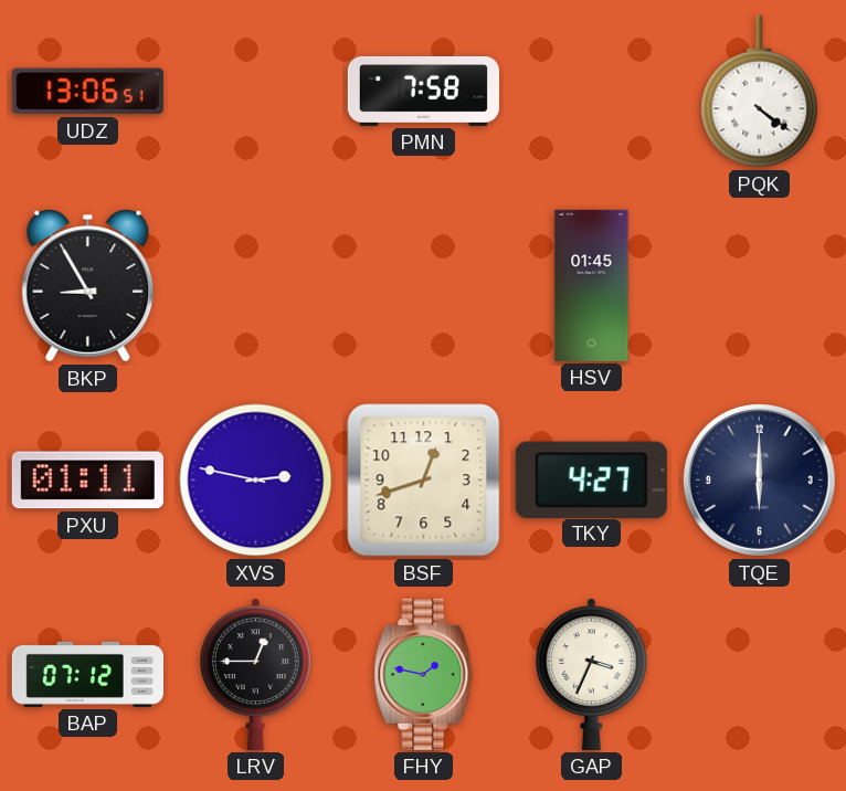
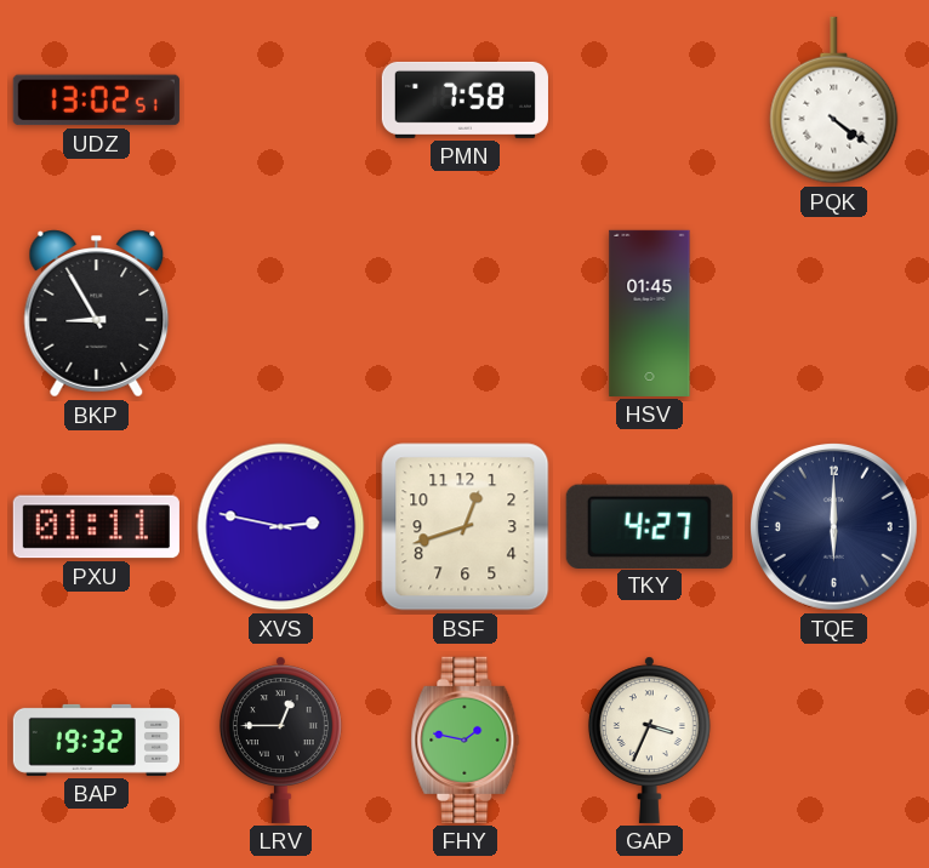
UDZ: 13:06 -> 13:02
BAP: 07:12 -> 19:32
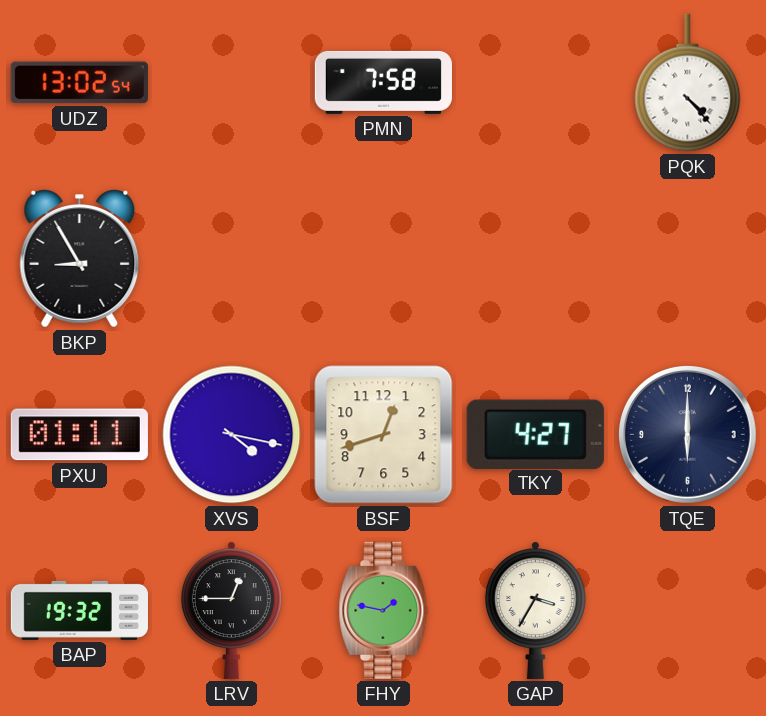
UDZ: 13:02:51 -> 13:02:54
PQK: 4:21 -> 4:23
HSV: 01:45 -> none
XVS: 2:47 -> 4:17
GAP: 3:34 -> 3:35
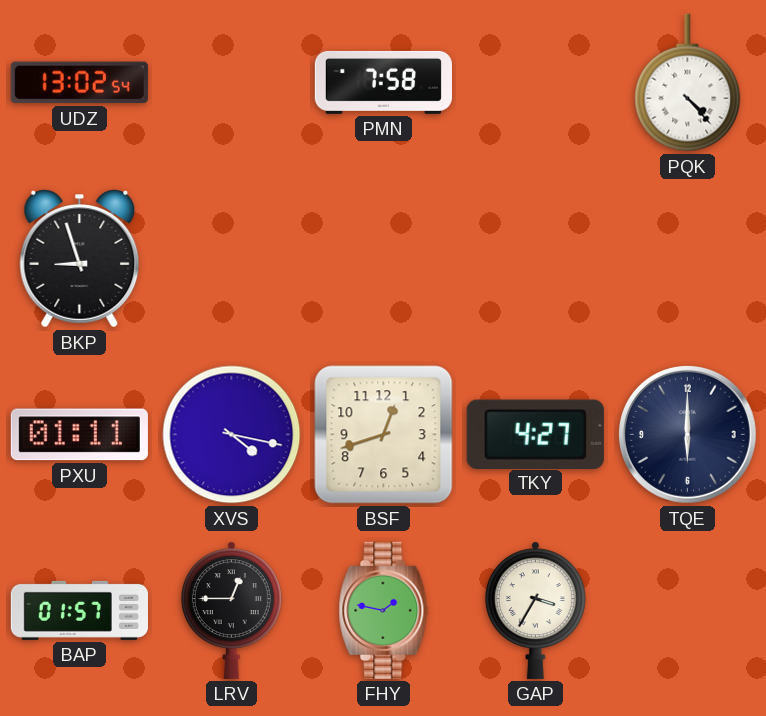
BKP: 8:55 -> 8:57
BAP: 19:32 -> 01:57
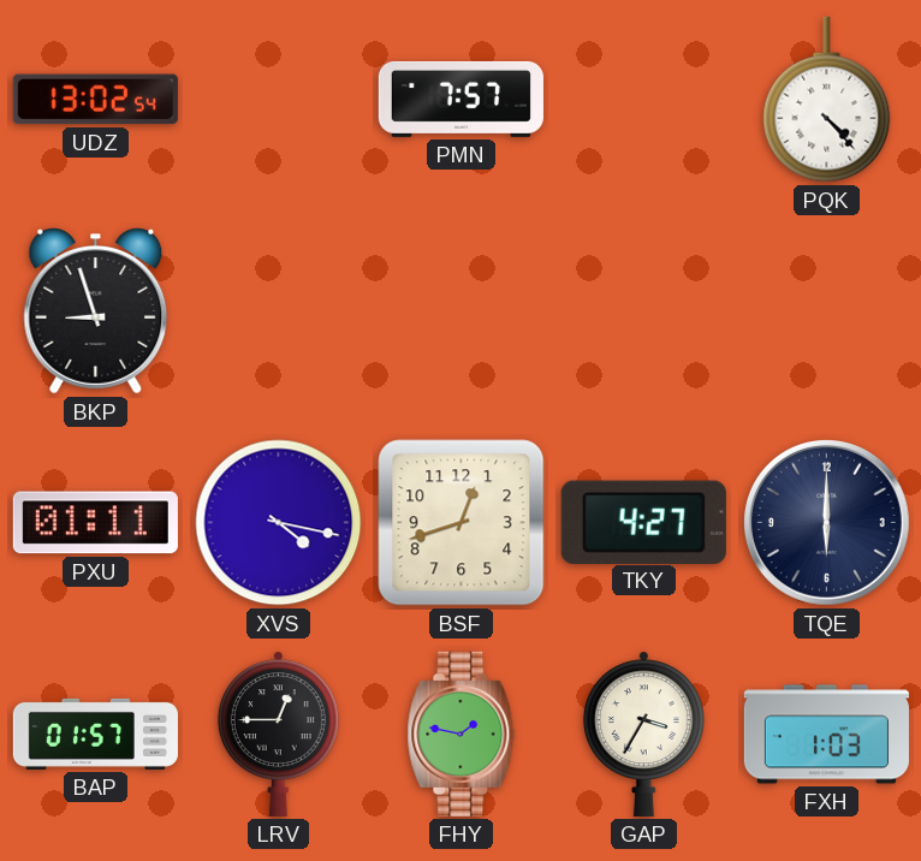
PMN: 7:58 -> 7:57
FXH: none -> 1:03
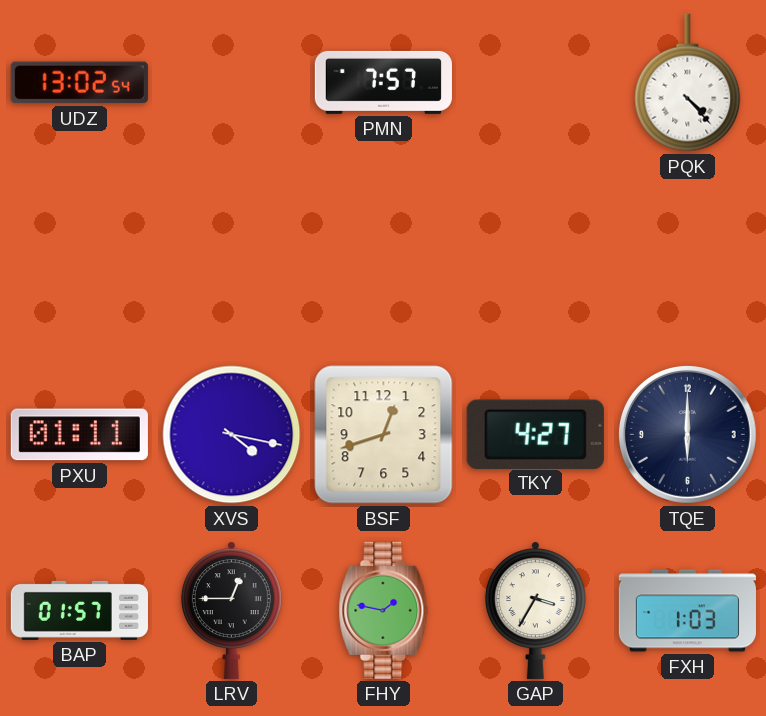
BKP: 8:57 -> none
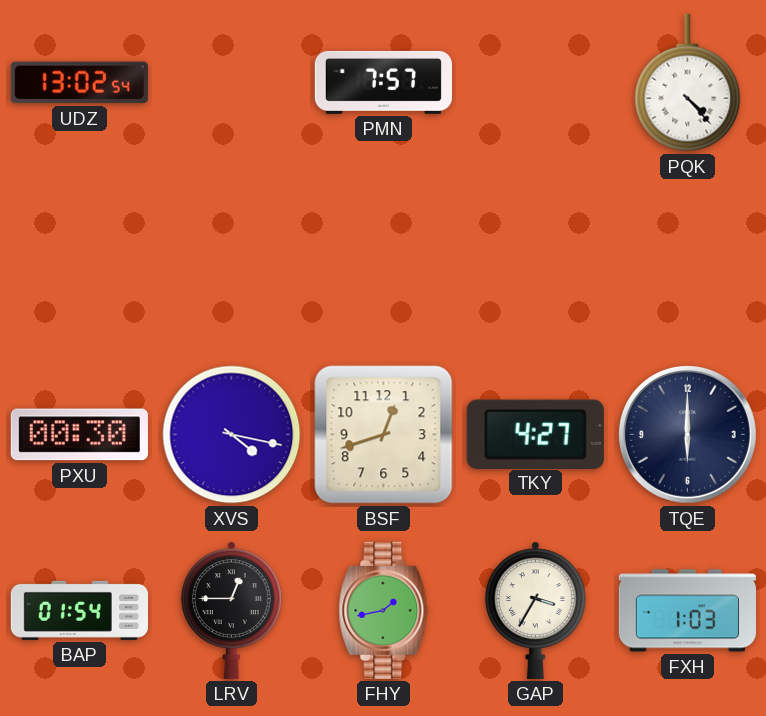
PXU: 01:11 -> 00:30
BAP: 01:57 -> 01:54
FHY: 1:47 -> 1:43
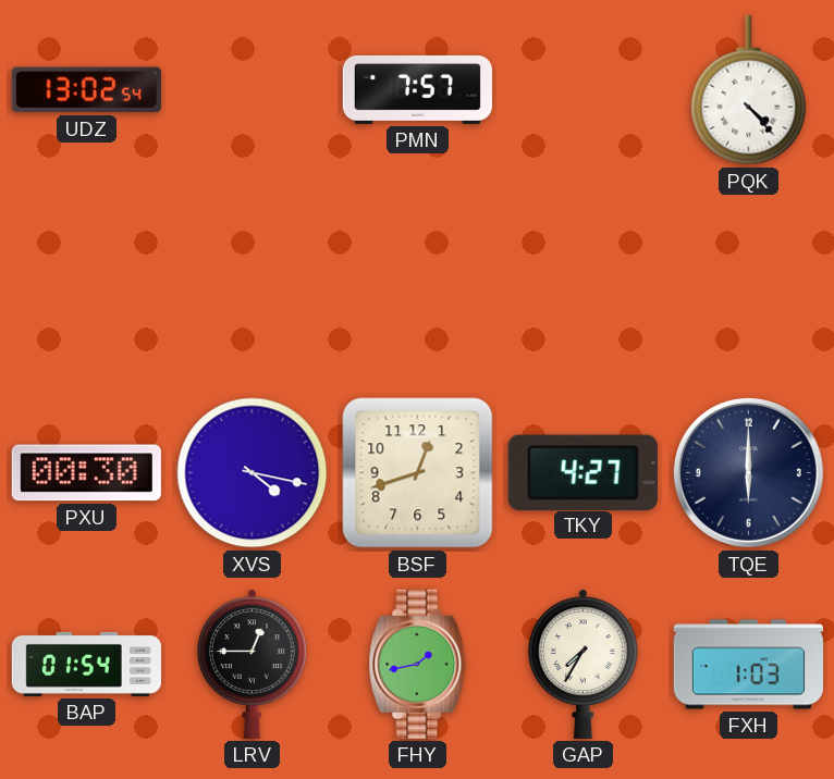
GAP: 3:35 -> 7:35
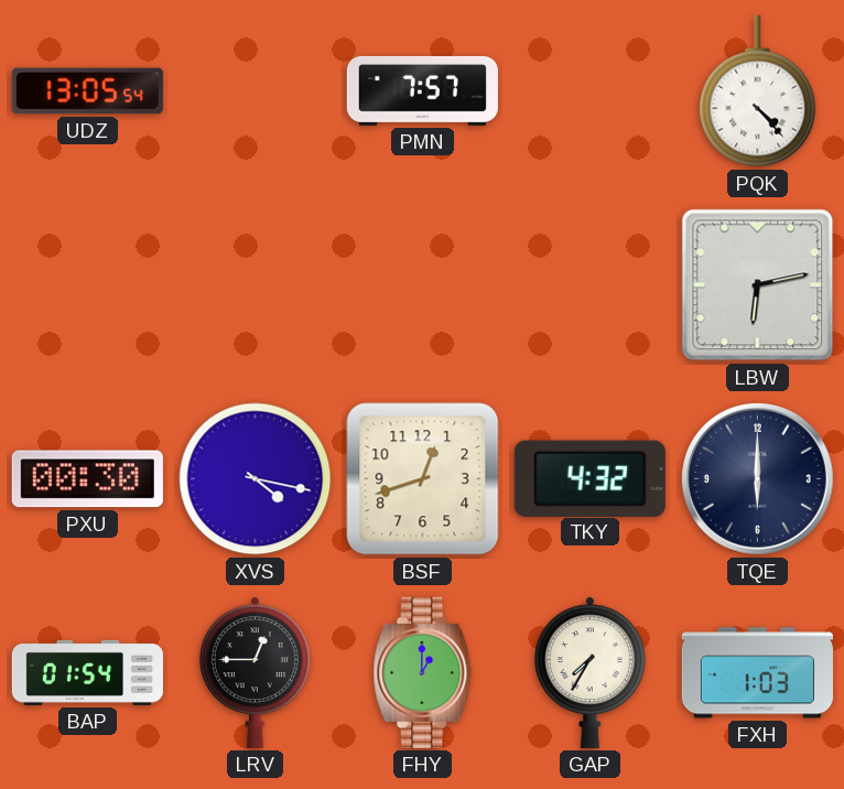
UDZ: 13:02 -> 13:05
LBW: none -> 6:13
TKY: 4:27 -> 4:32
FHY: 1:43 -> 1:00
